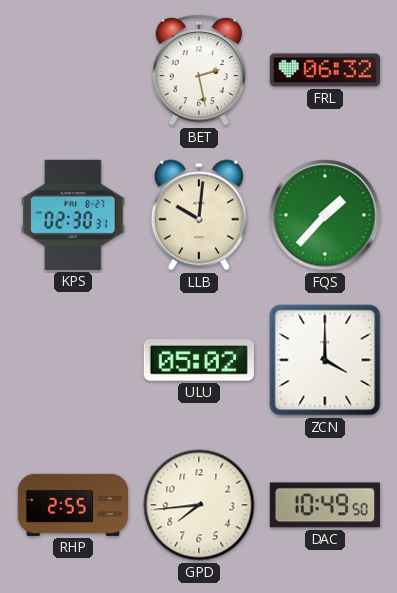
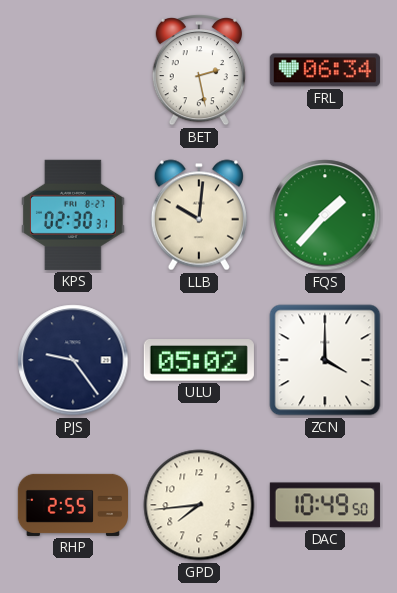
FRL: 06:32 -> 06:34
PJS: none -> 9:24
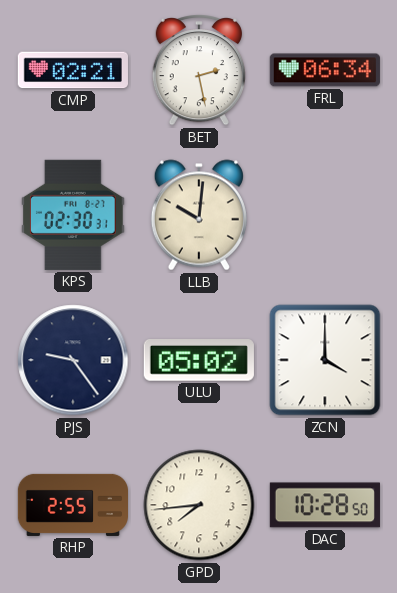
CMP: none -> 02:21
FQS: 1:37 -> none
DAC: 10:49 -> 10:28
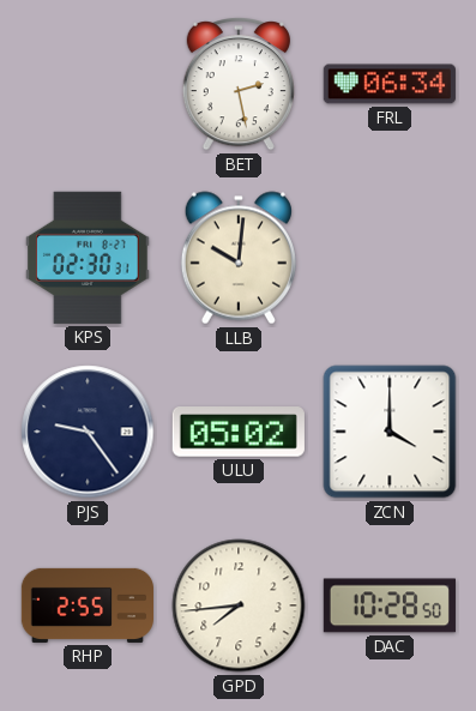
CMP: 02:21 -> none
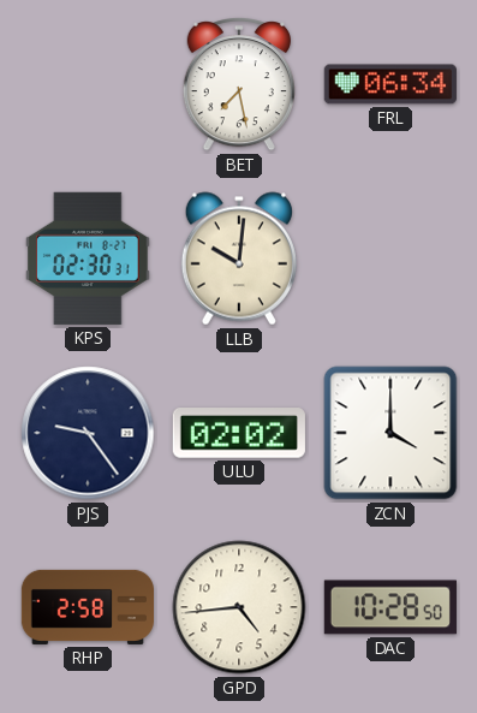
BET: 2:28 -> 7:28
ULU: 05:02 -> 02:02
RHP: 2:55 -> 2:58
GPD: 7:44 -> 4:44
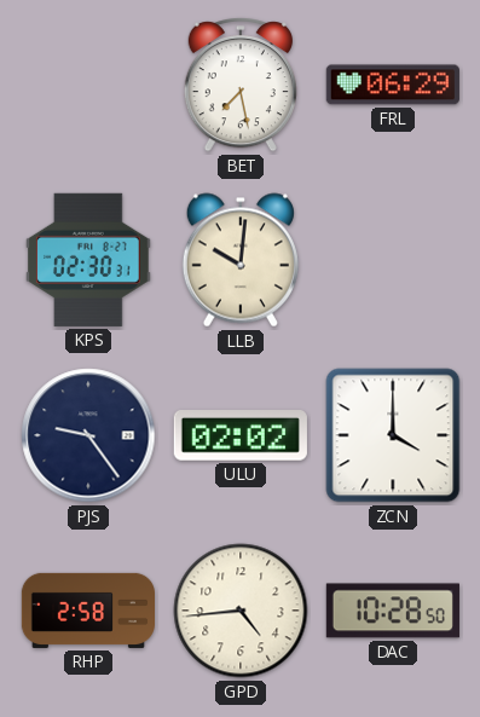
FRL: 06:34 -> 06:29
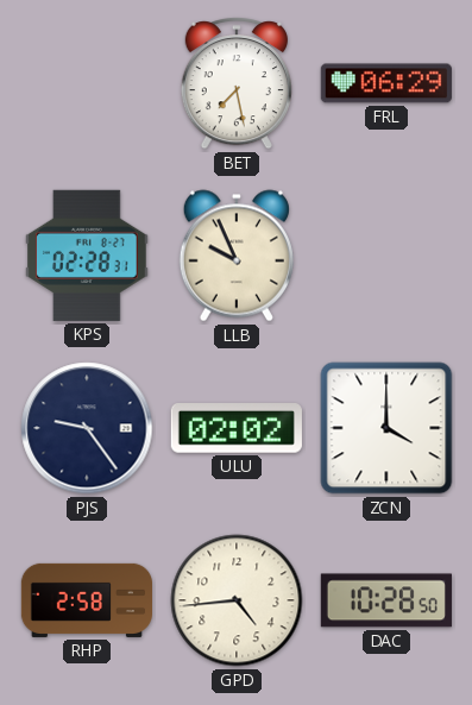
KPS: 02:30 -> 02:28
LLB: 10:01 -> 9:56
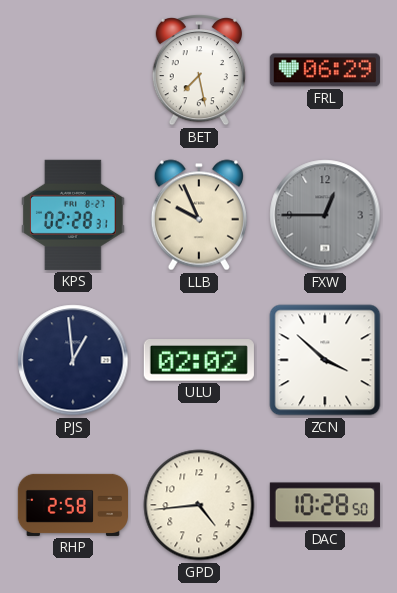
FXW: none -> 12:45
PJS: 9:24 -> 12:59
ZCN: 4:00 -> 3:52
